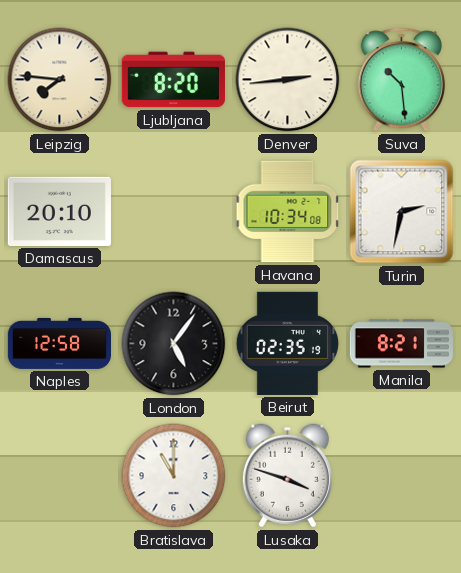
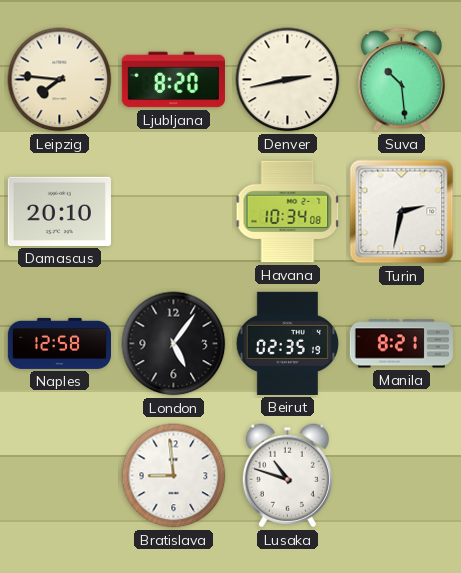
Denver: 2:44 -> 2:43
Bratislava: 11:00 -> 8:59
Lusaka: 3:48 -> 10:48
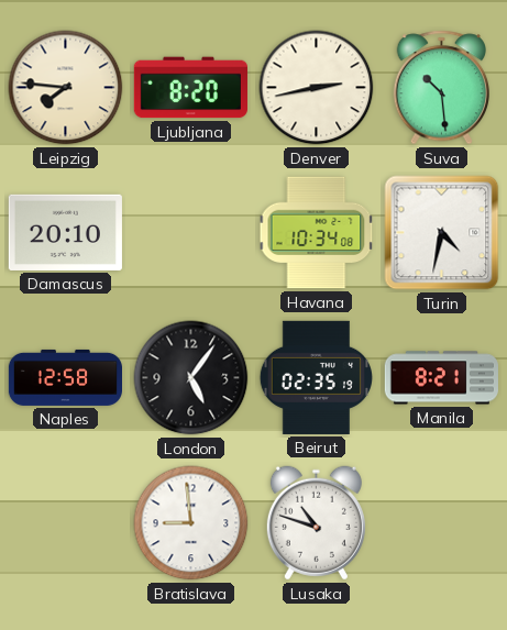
Turin: 2:32 -> 4:32
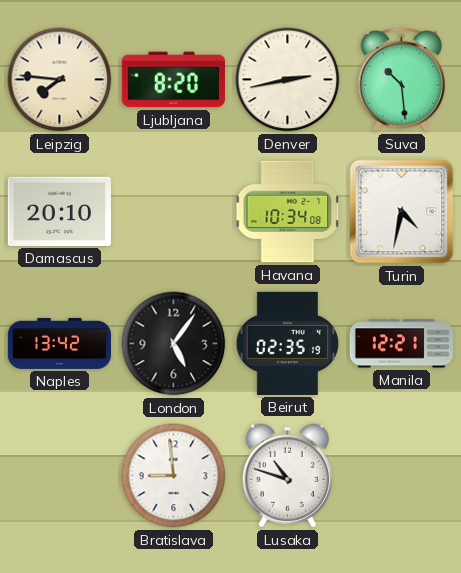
Naples: 12:58 -> 13:42
Manila: 8:21 -> 12:21
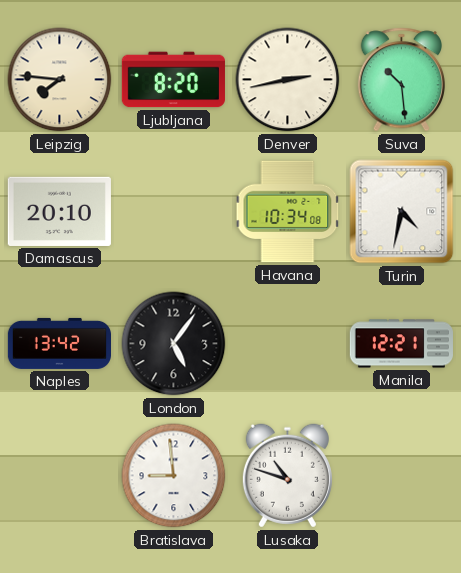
Beirut: 02:35 -> none
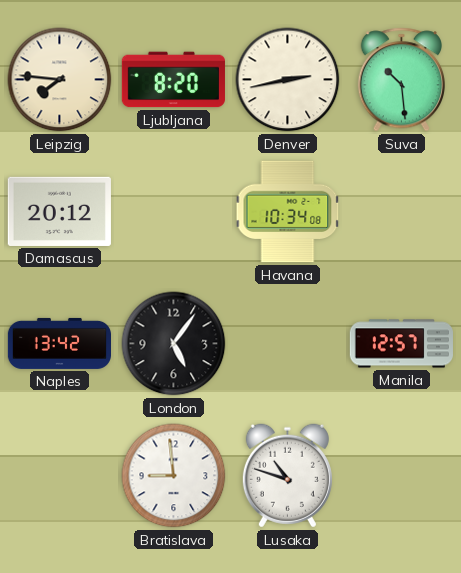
Damascus: 20:10 -> 20:12
Turin: 4:32 -> none
Manila: 12:21 -> 12:57
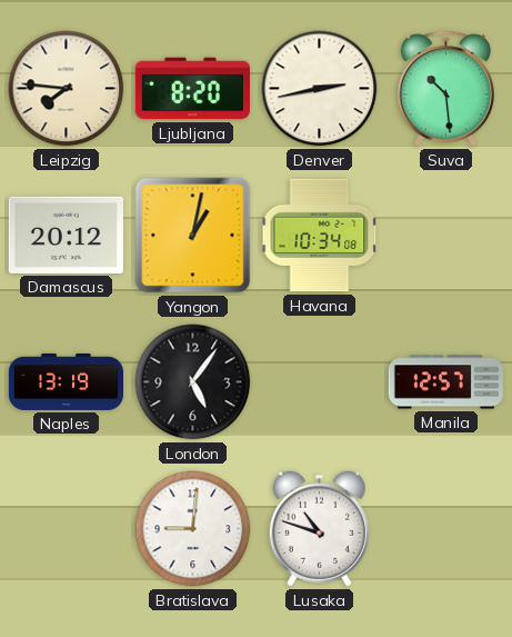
Yangon: none -> 1:02
Naples: 13:42 -> 13:19
Bratislava: 8:59 -> 9:01
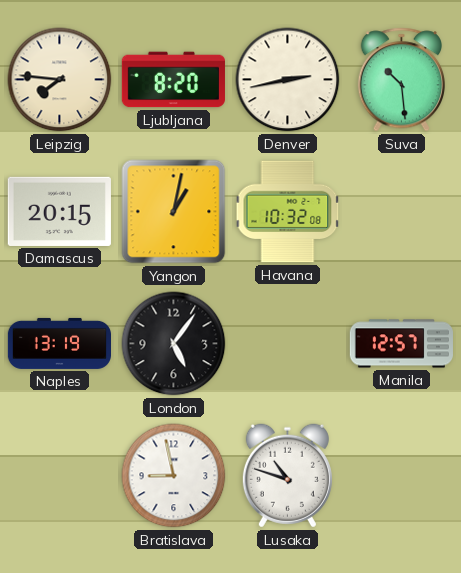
Damascus: 20:12 -> 20:15
Havana: 10:34 -> 10:32
Bratislava: 9:01 -> 8:58
